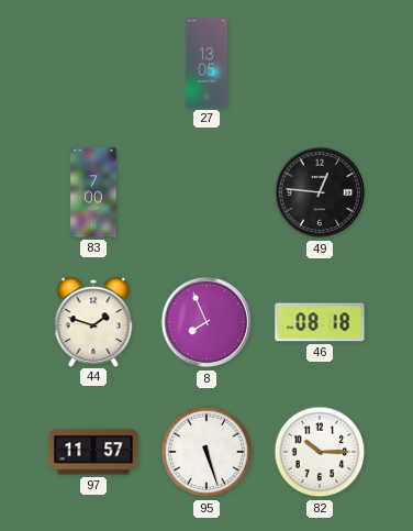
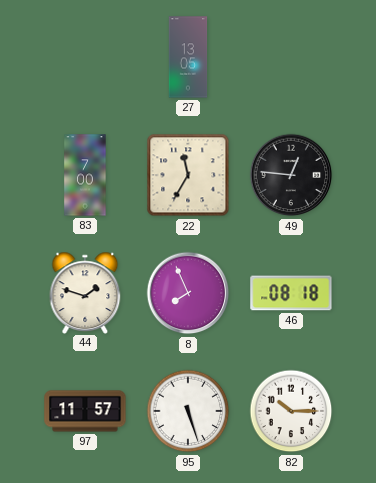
22: none -> 11:35
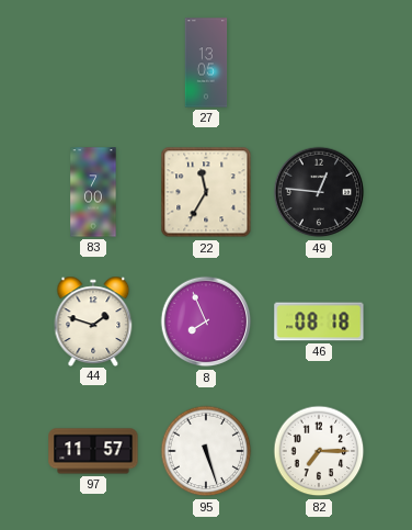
82: 10:15 -> 7:15
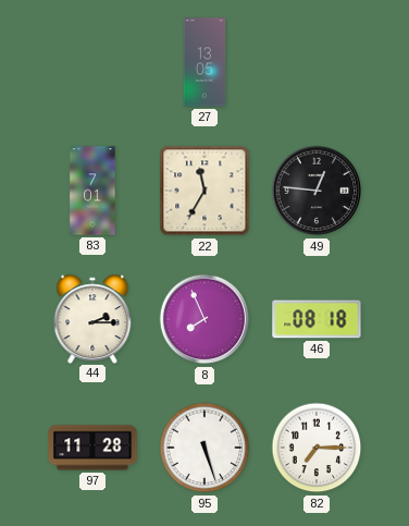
83: 7:00 -> 7:01
44: 1:48 -> 2:15
97: 11:57 -> 11:28
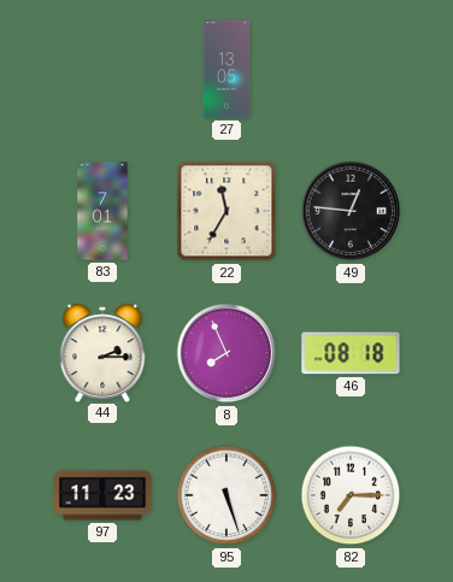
97: 11:28 -> 11:23
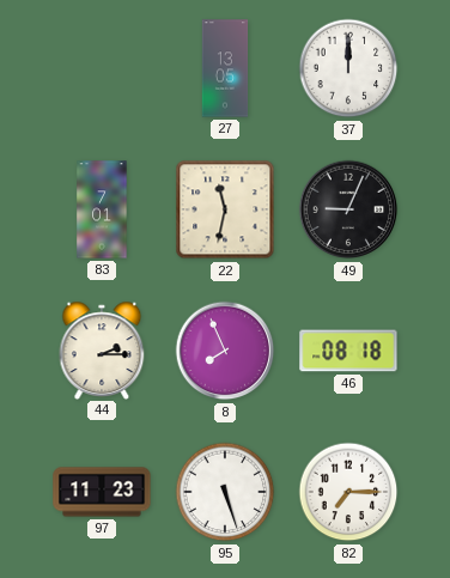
37: none -> 12:00
22: 11:35 -> 11:32
49: 12:46 -> 9:04
